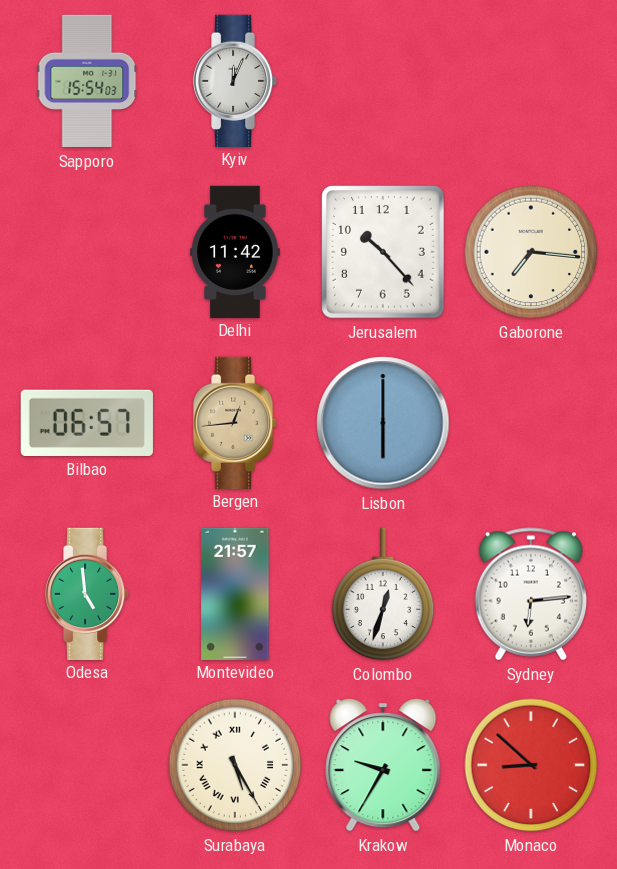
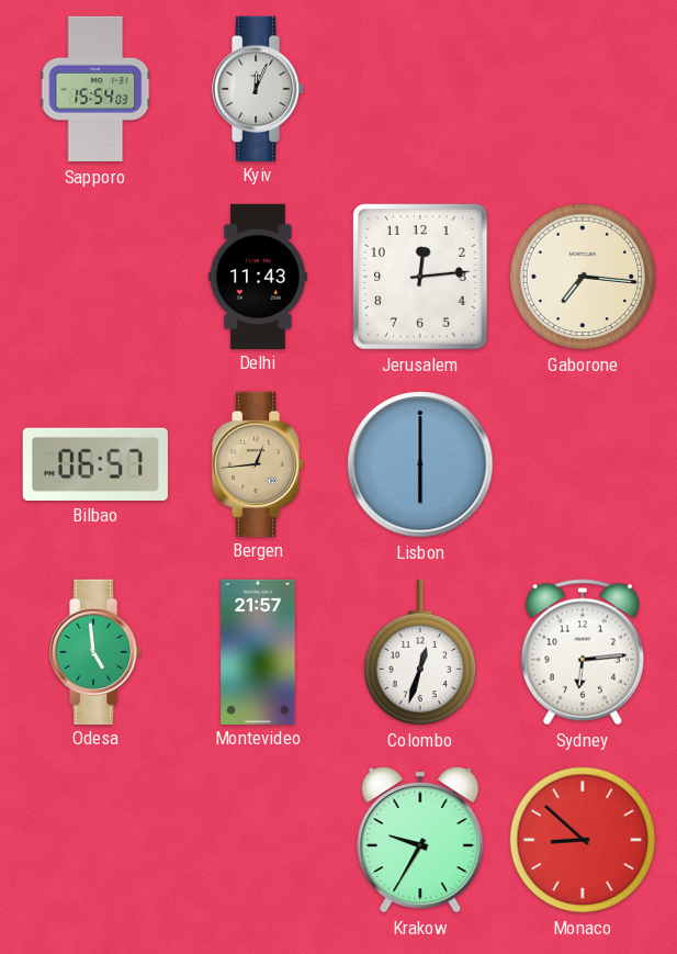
Delhi: 11:42 -> 11:43
Jerusalem: 10:23 -> 12:14
Surabaya: 5:25 -> none
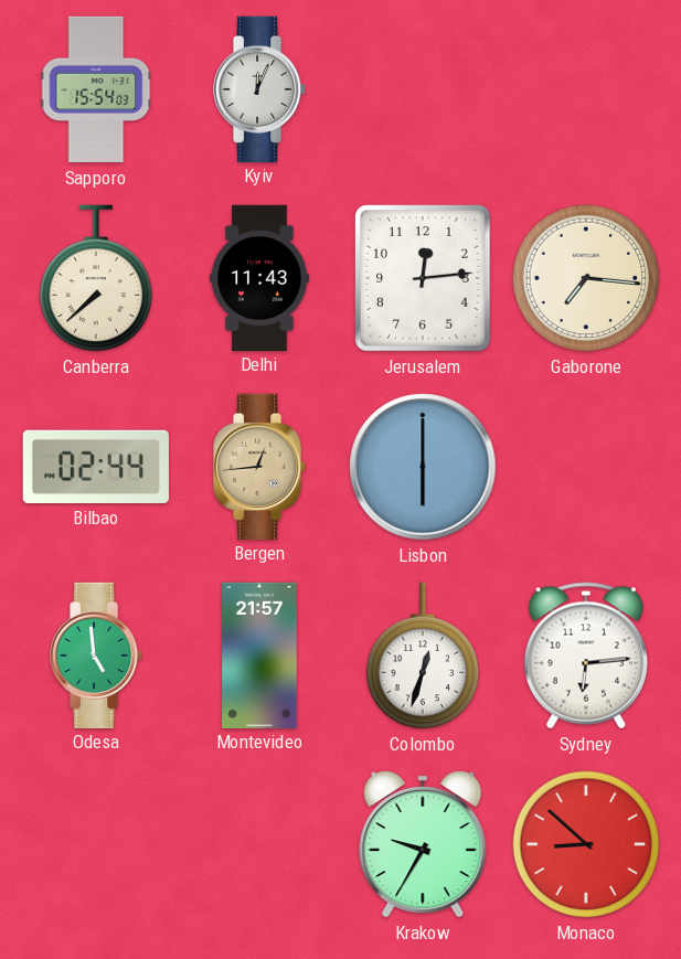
Canberra: none -> 7:38
Bilbao: 06:57 -> 02:44
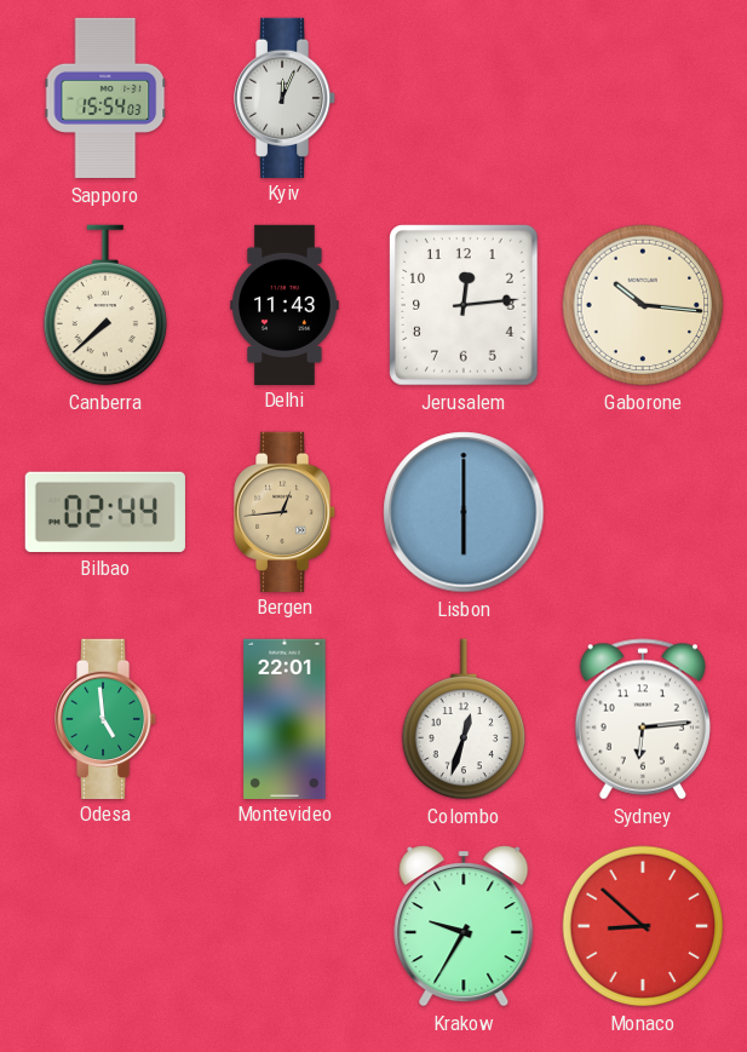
Gaborone: 7:16 -> 10:16
Montevideo: 21:57 -> 22:01
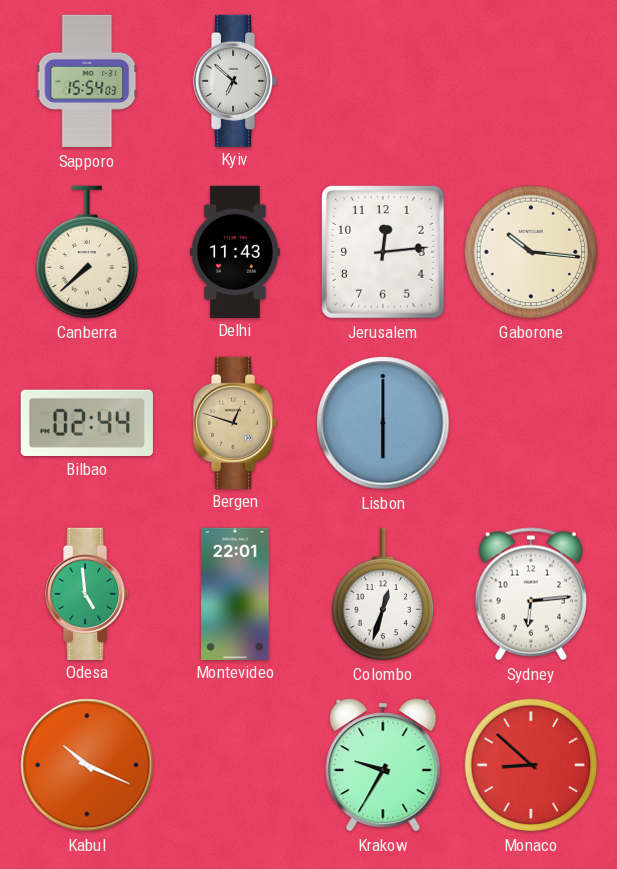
Kyiv: 12:04 -> 6:52
Bergen: 12:44 -> 12:48
Kabul: none -> 10:19
